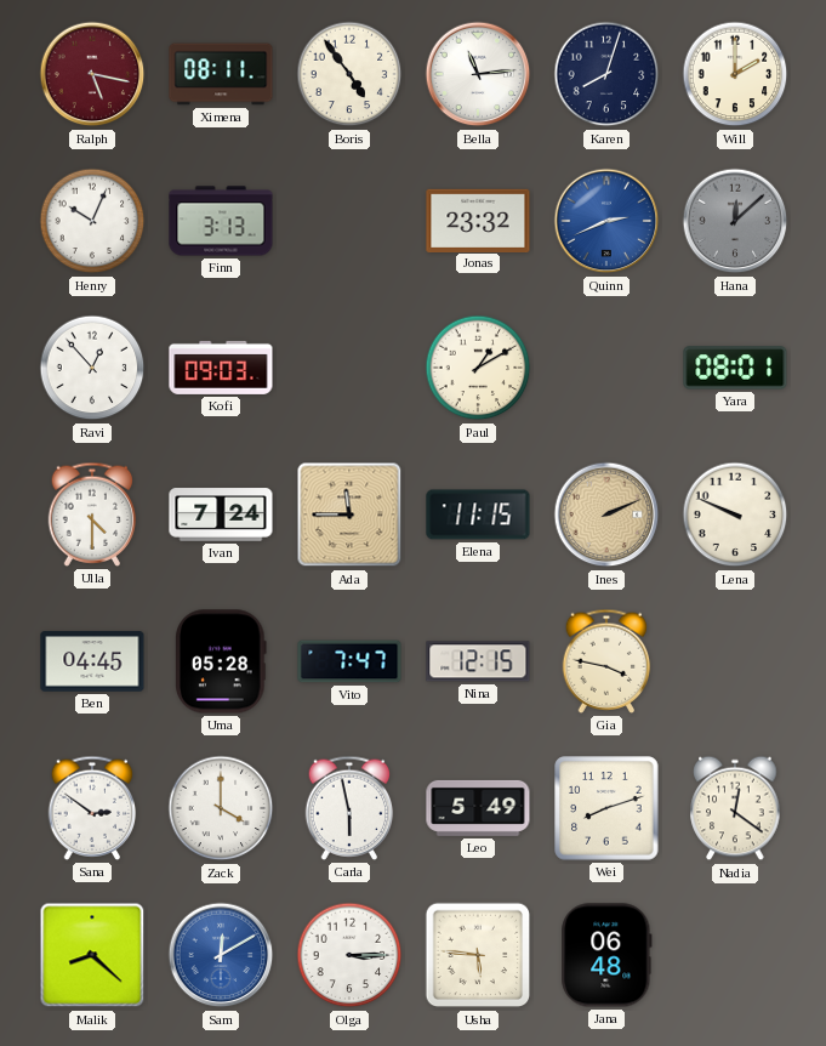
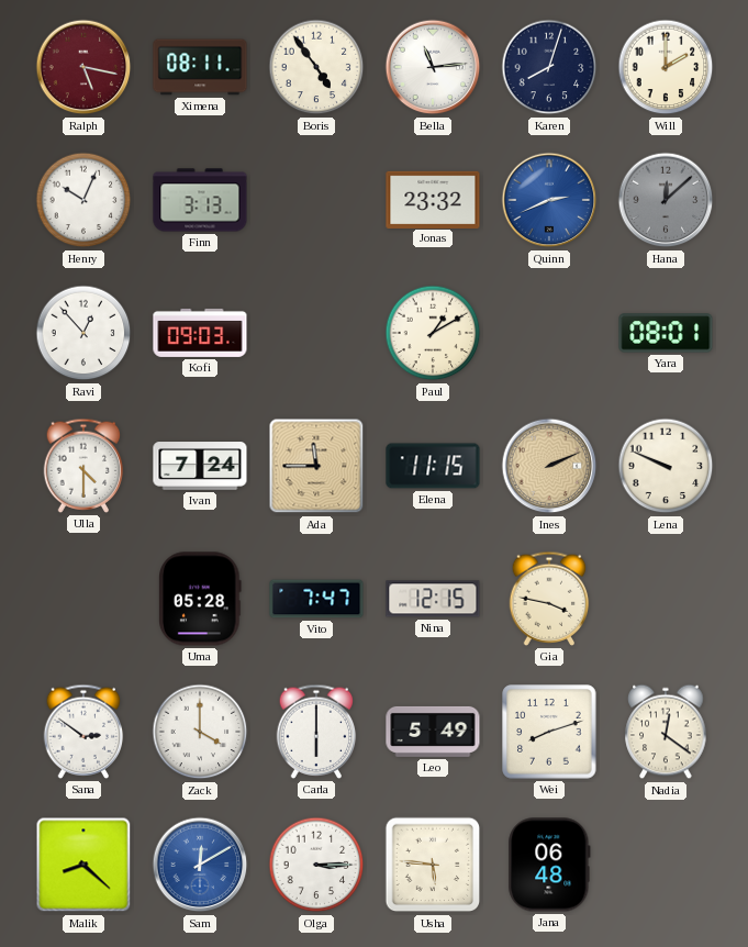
Ben: 04:45 -> none
Carla: 5:58 -> 6:00
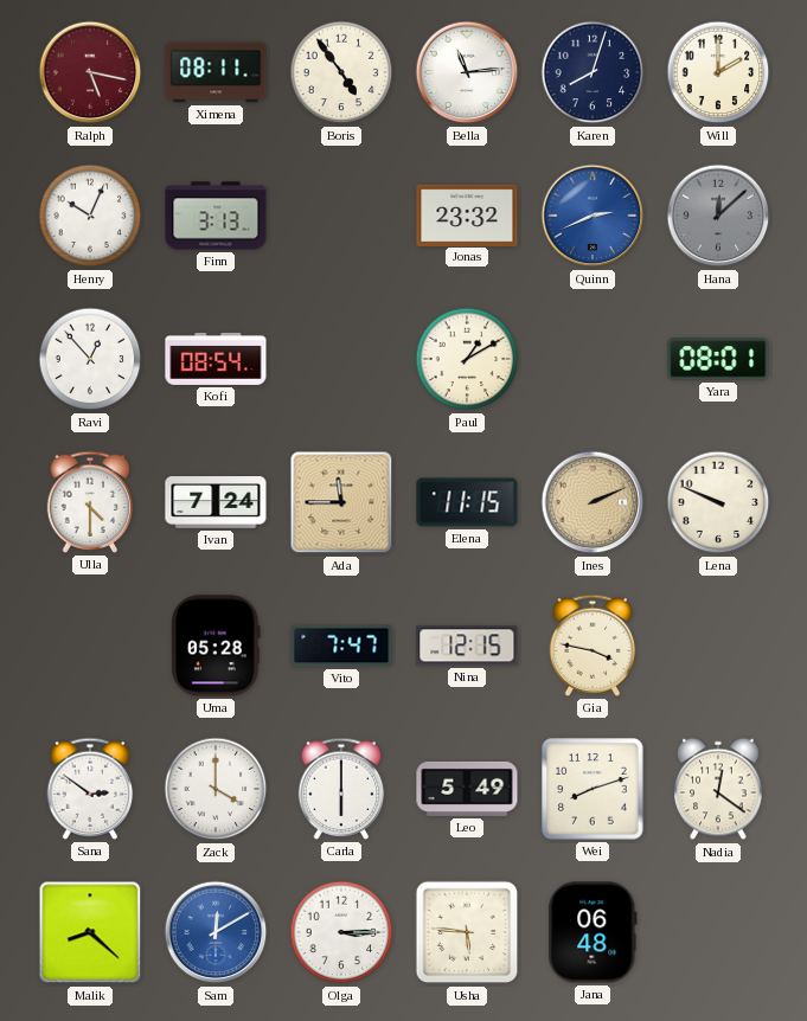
Kofi: 09:03 -> 08:54
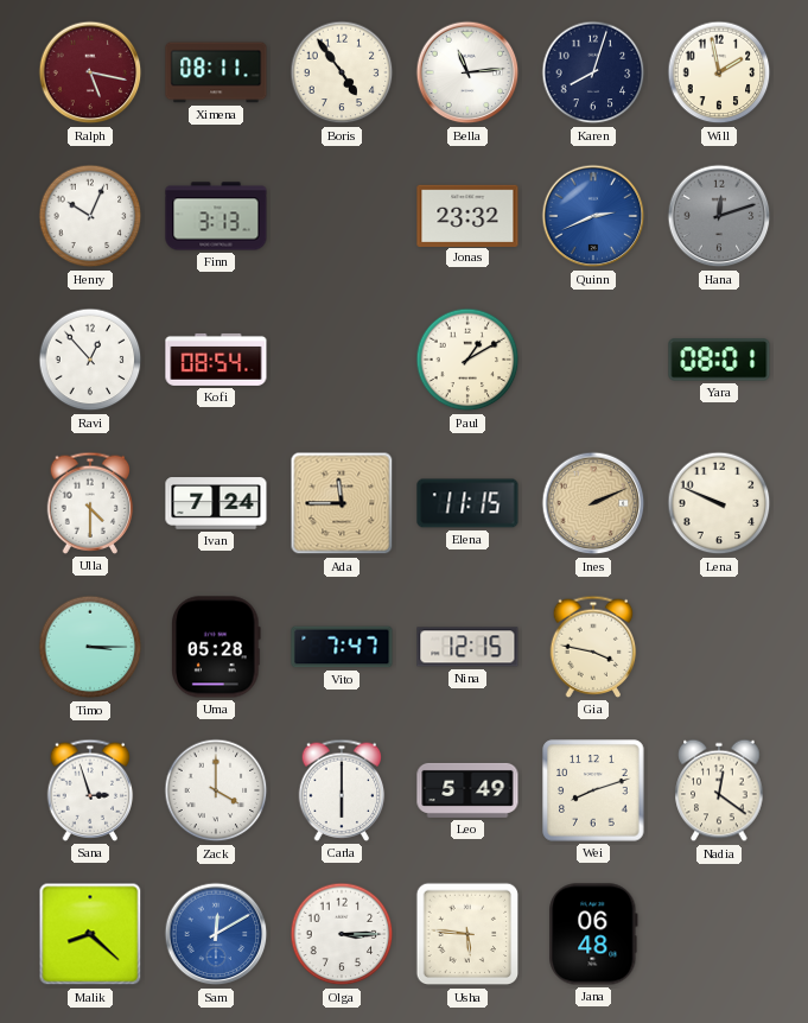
Will: 2:00 -> 1:58
Hana: 12:08 -> 12:12
Timo: none -> 3:15
Sana: 2:51 -> 2:57
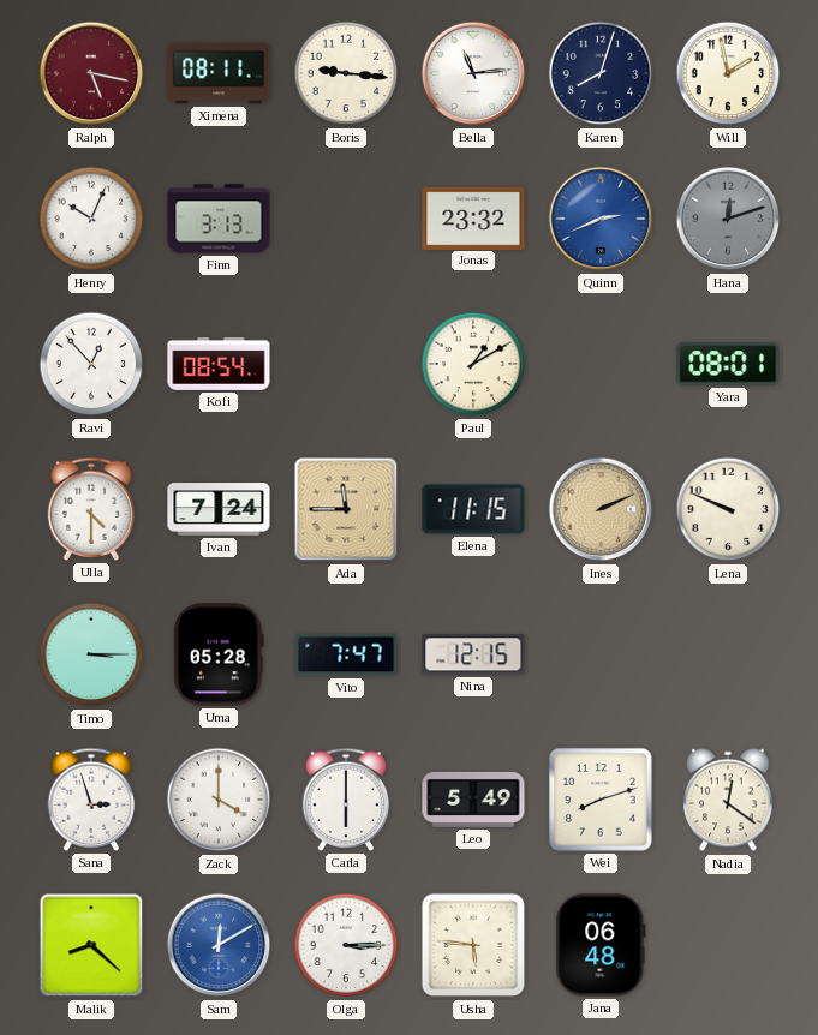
Boris: 4:54 -> 9:16
Gia: 3:47 -> none
